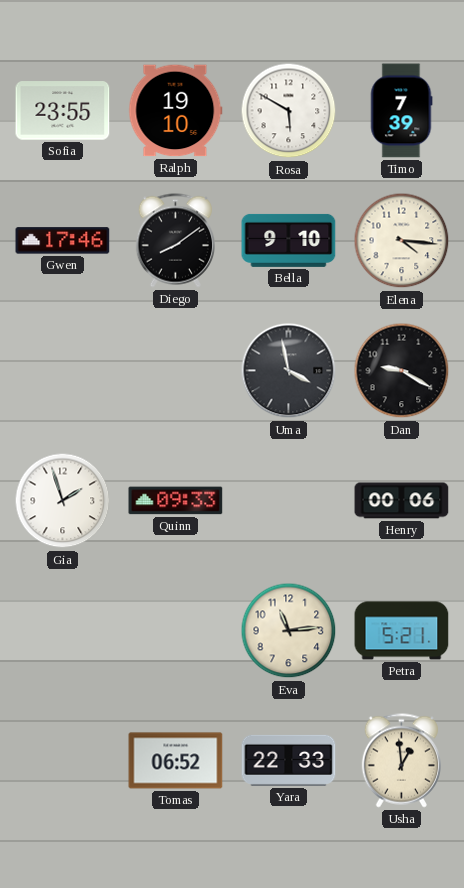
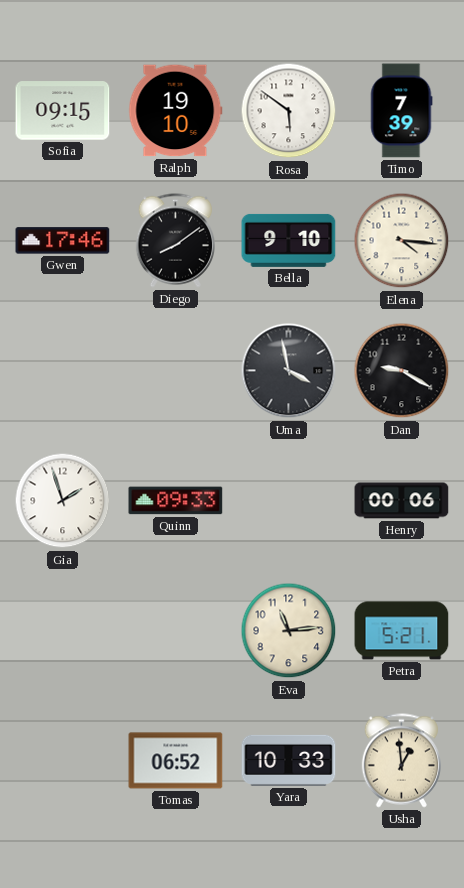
Sofia: 23:55 -> 09:15
Rosa: 5:50 -> 5:51
Yara: 22:33 -> 10:33
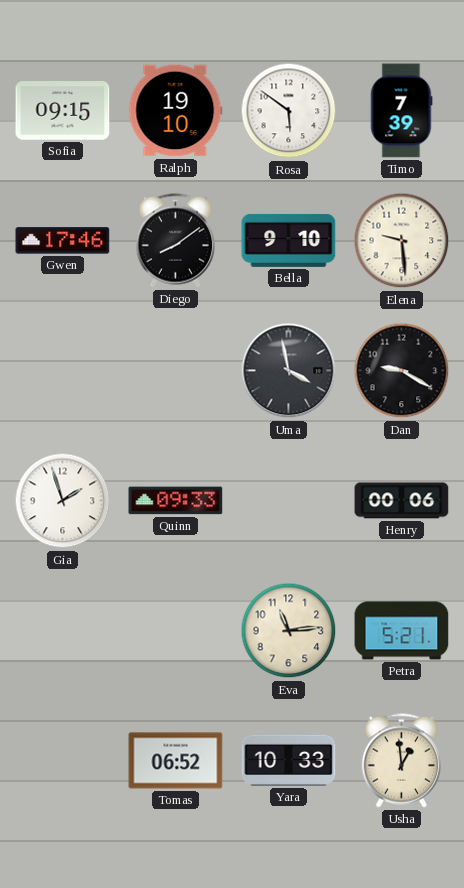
Elena: 4:16 -> 9:29
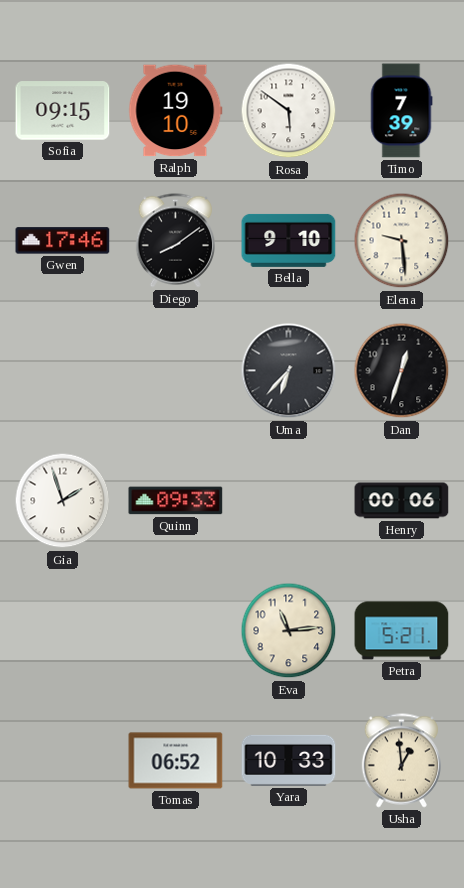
Uma: 3:58 -> 6:37
Dan: 9:20 -> 12:33
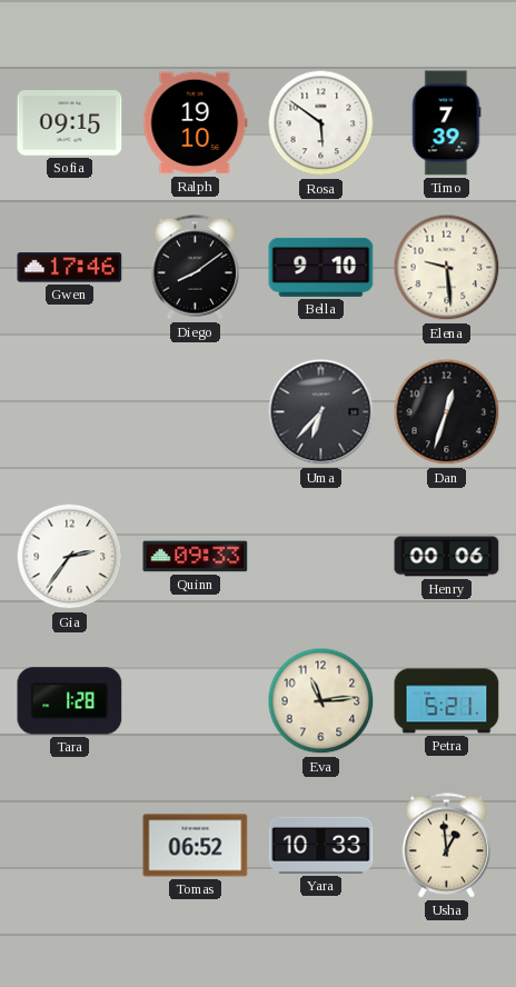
Gia: 1:57 -> 2:36
Tara: none -> 1:28
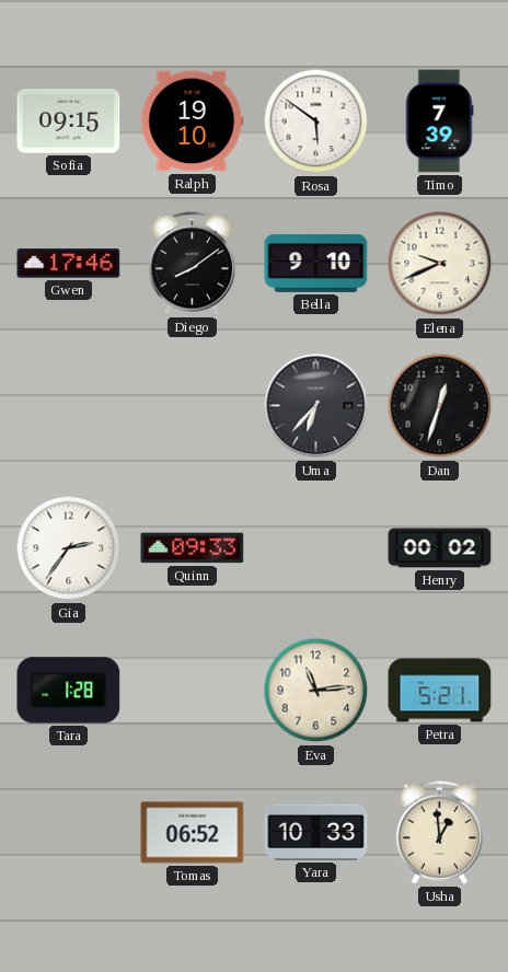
Elena: 9:29 -> 9:41
Henry: 00:06 -> 00:02
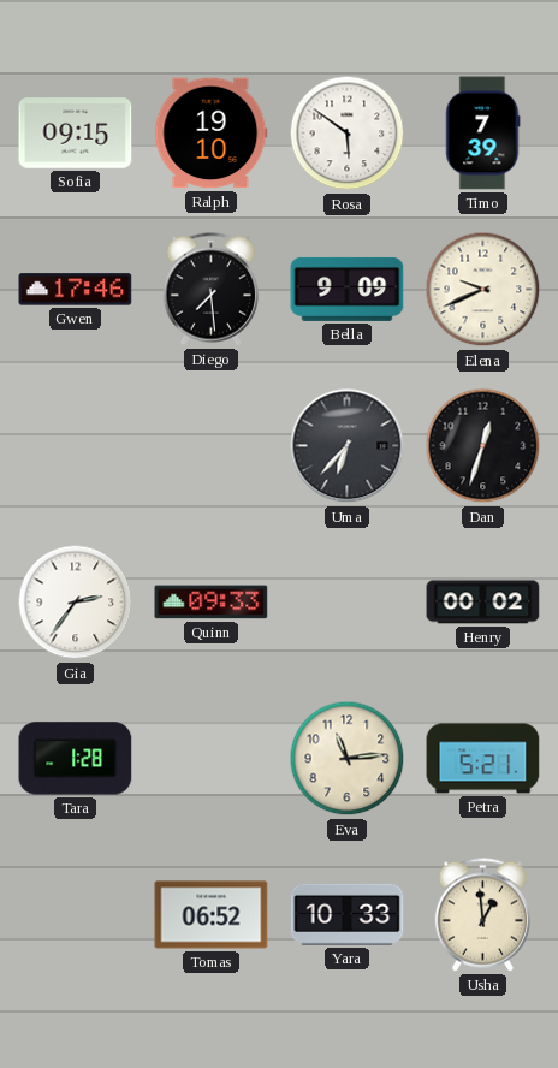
Diego: 8:09 -> 7:29
Bella: 9:10 -> 9:09
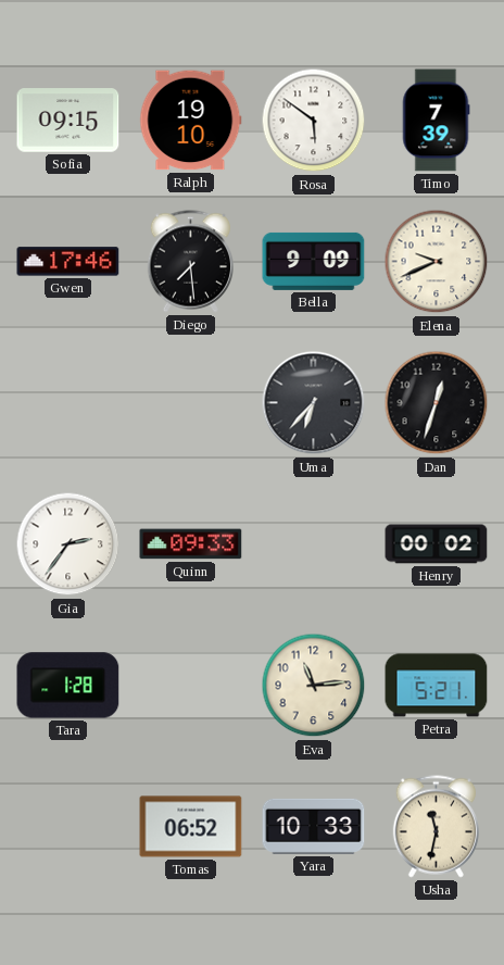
Usha: 12:59 -> 11:32
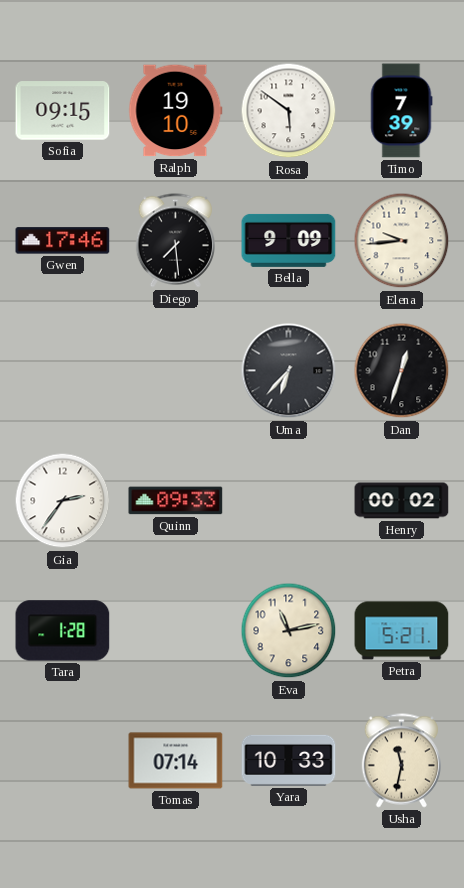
Elena: 9:41 -> 9:44
Eva: 11:14 -> 11:13
Tomas: 06:52 -> 07:14
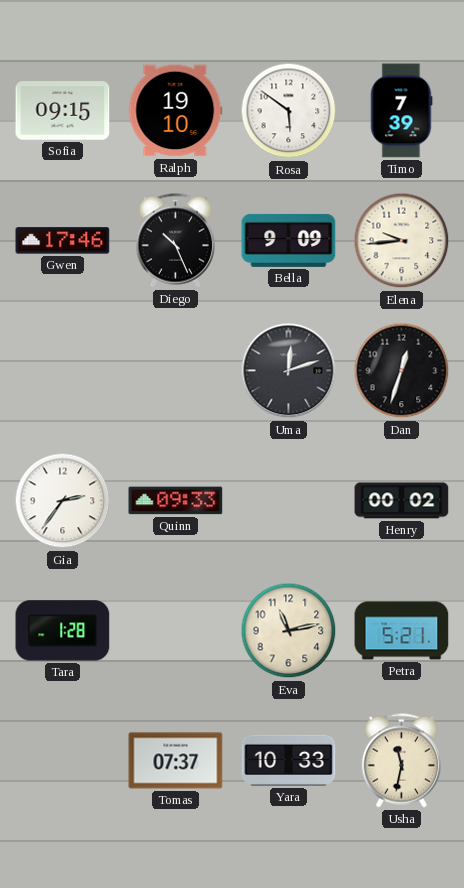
Diego: 7:29 -> 10:26
Uma: 6:37 -> 12:12
Tomas: 07:14 -> 07:37
